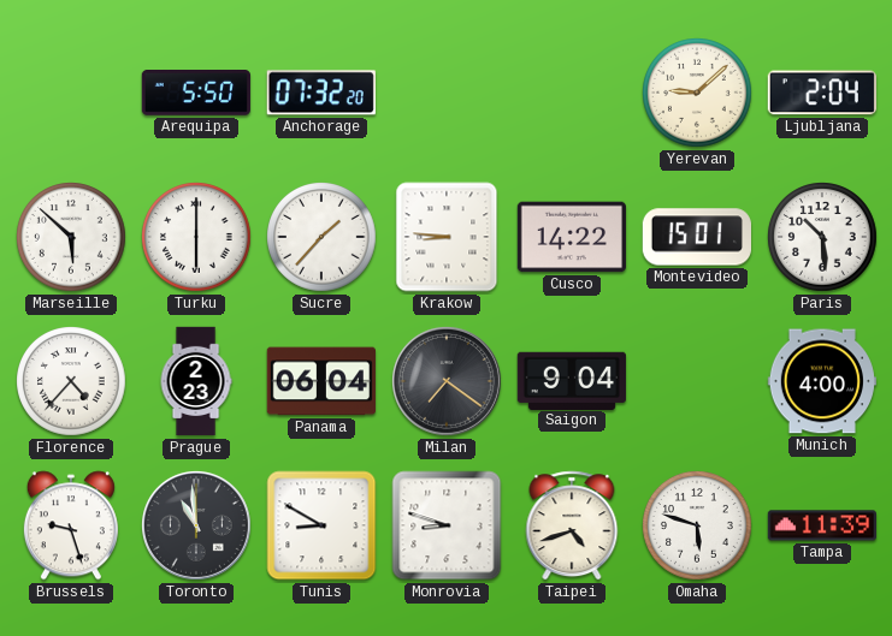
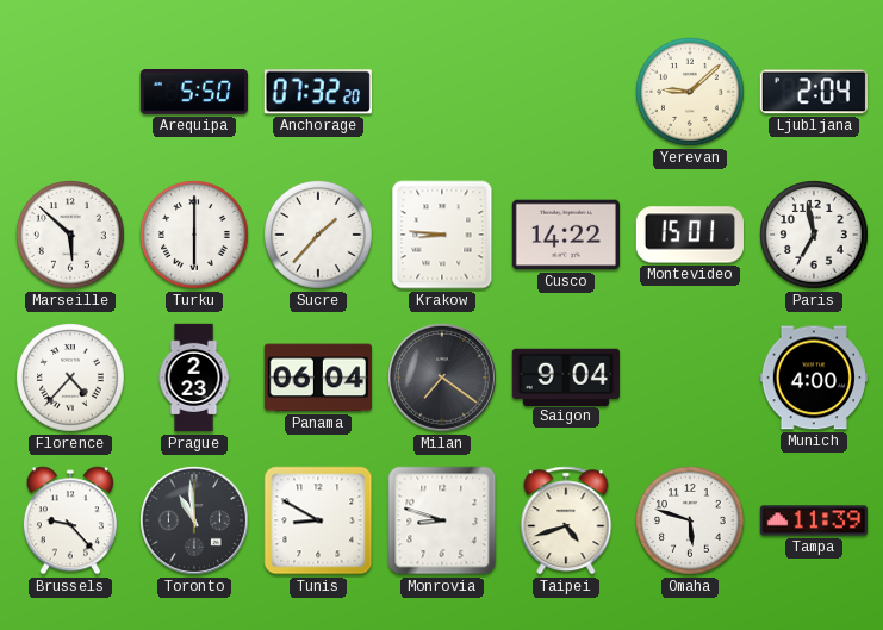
Paris: 10:29 -> 6:58
Brussels: 9:27 -> 9:23
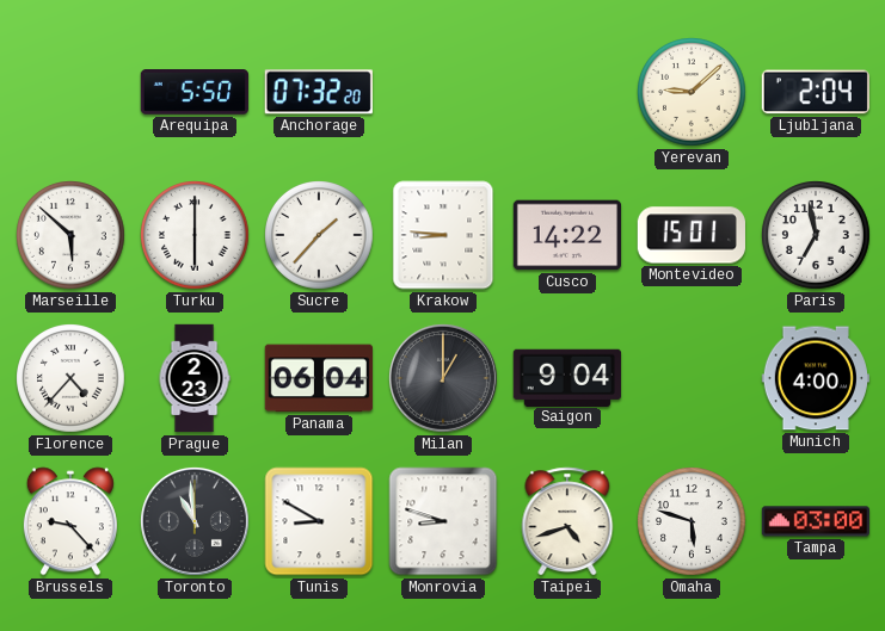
Milan: 7:21 -> 1:00
Tampa: 11:39 -> 03:00
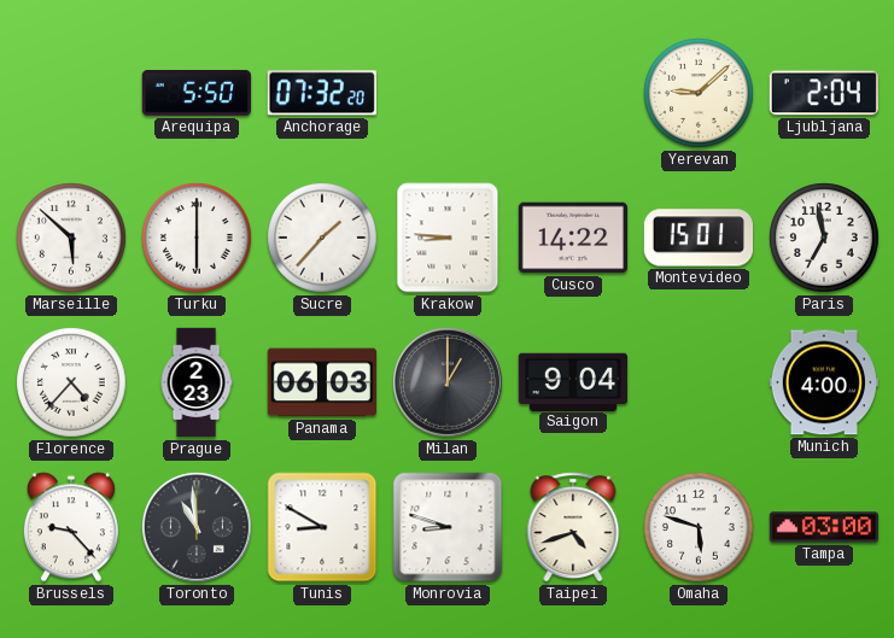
Panama: 06:04 -> 06:03
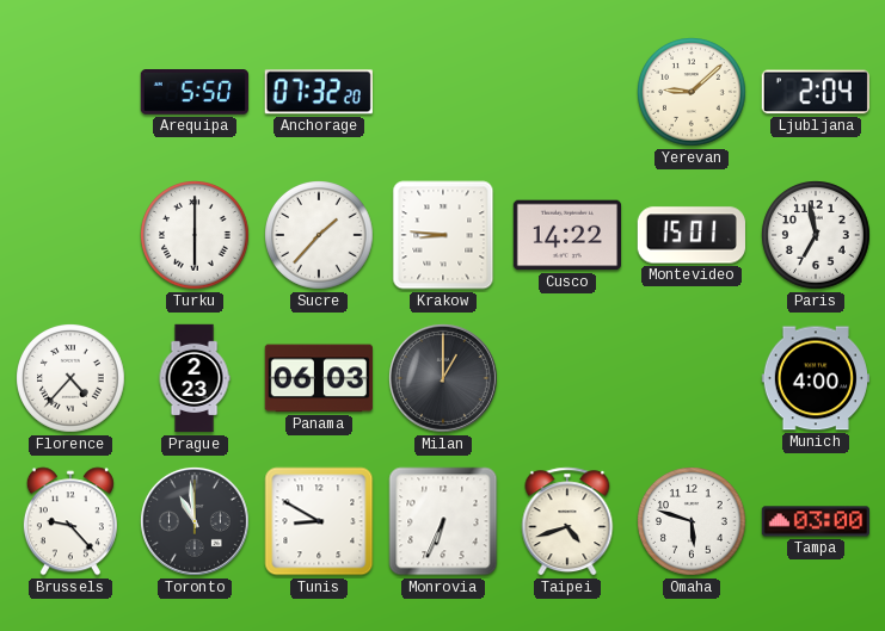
Marseille: 5:52 -> none
Saigon: 9:04 -> none
Monrovia: 8:48 -> 6:34
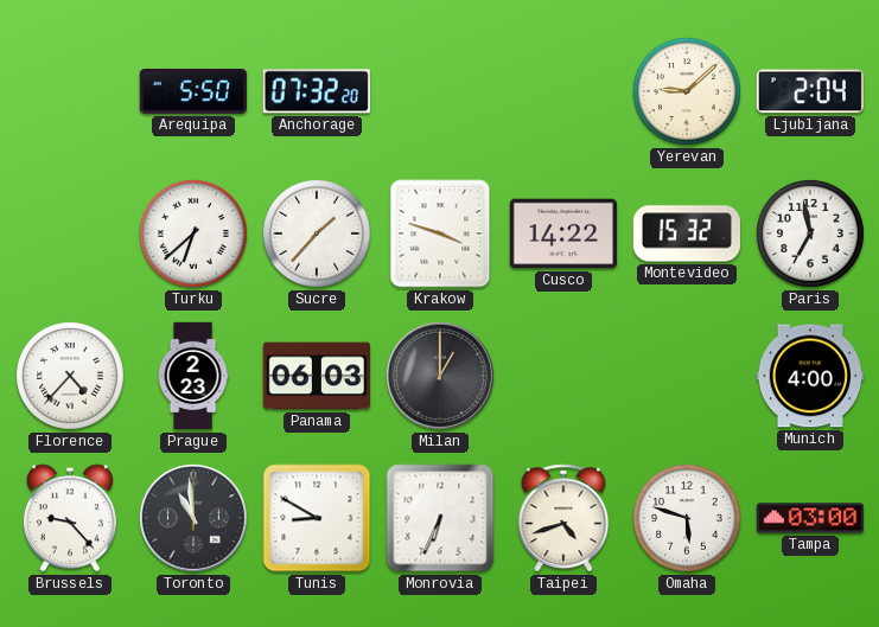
Turku: 6:00 -> 6:38
Krakow: 8:46 -> 3:48
Montevideo: 15:01 -> 15:32
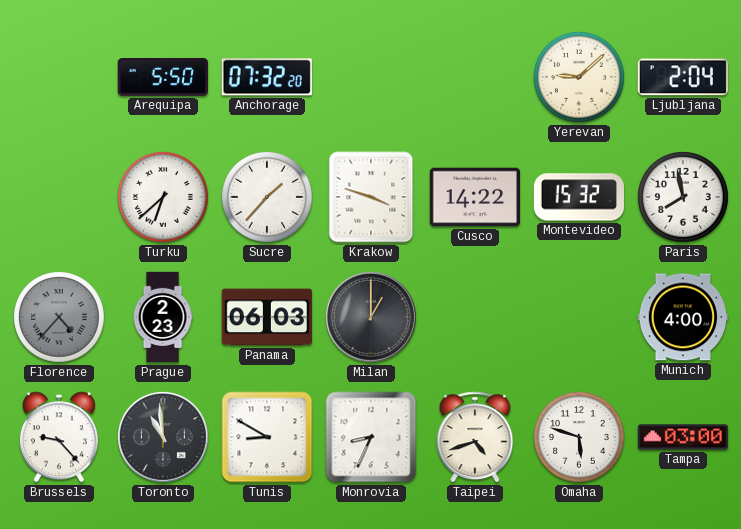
Paris: 6:58 -> 7:58
Florence dial: white -> grey
Monrovia: 6:34 -> 8:34
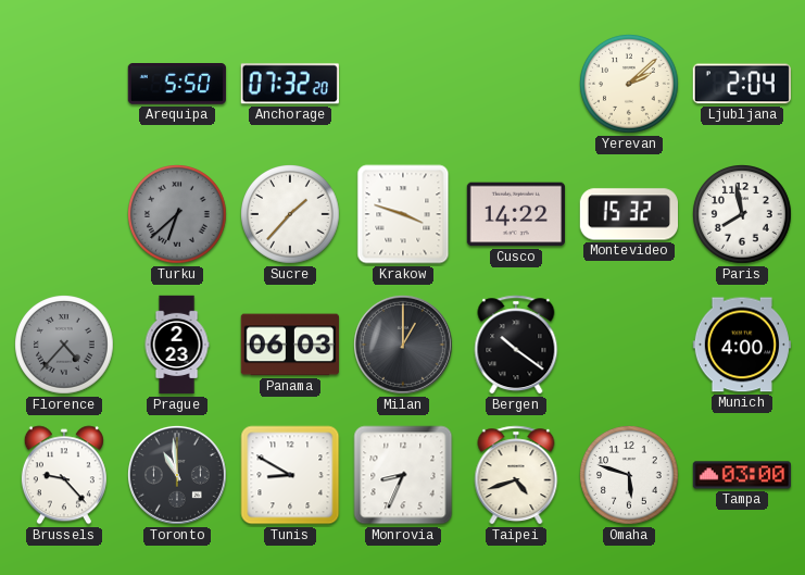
Yerevan: 9:08 -> 2:08
Turku dial: white -> grey
Bergen: none -> 10:21
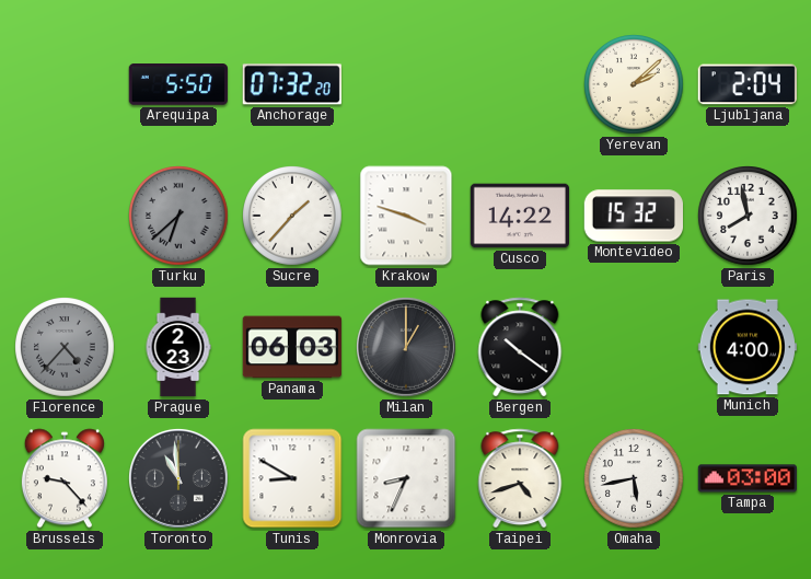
Omaha: 5:48 -> 5:43
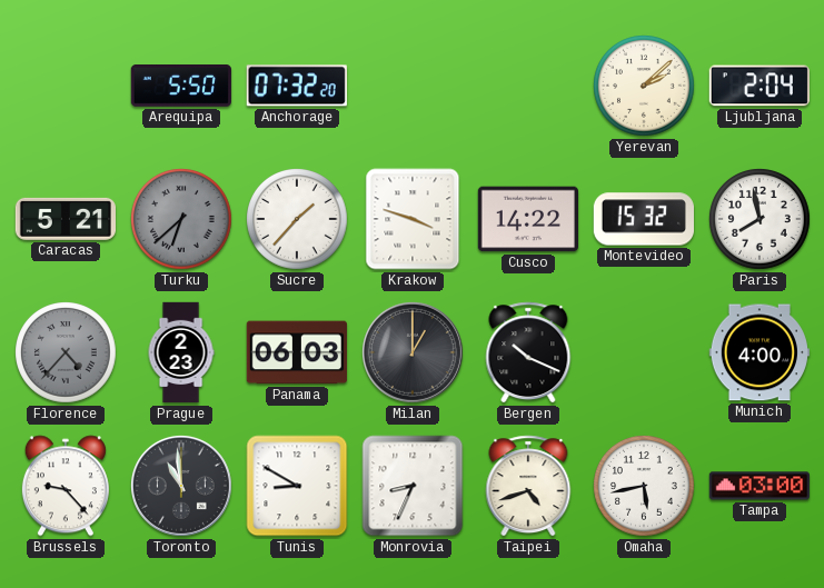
Caracas: none -> 5:21
Bergen: 10:21 -> 10:19
